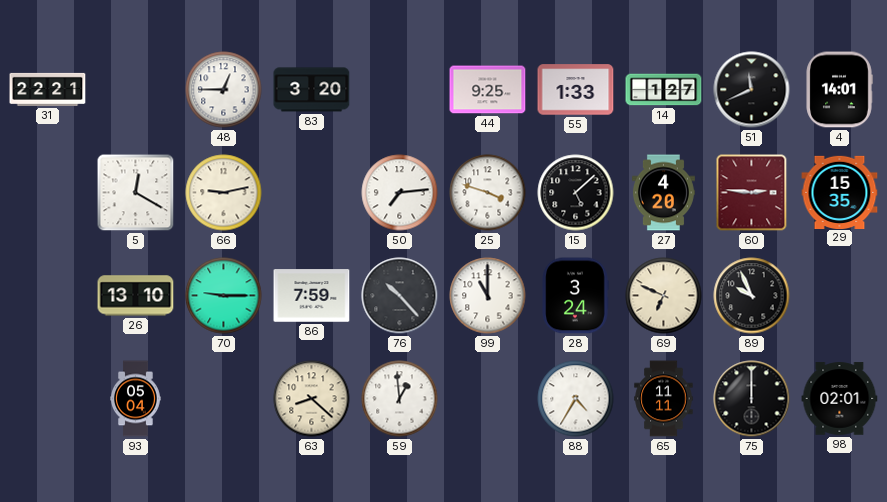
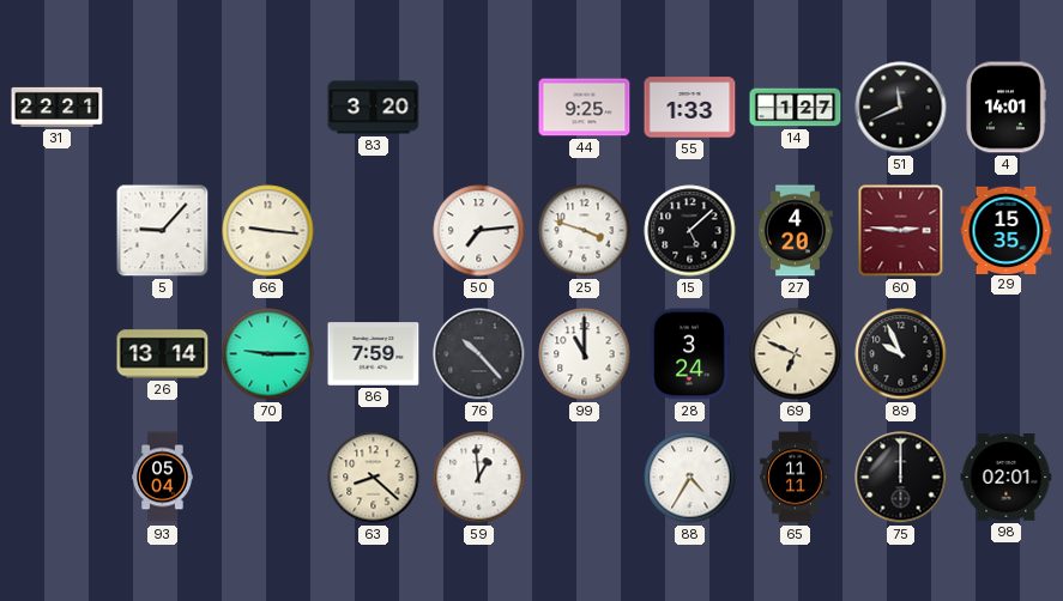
48: 12:45 -> none
5: 12:20 -> 9:07
66: 9:13 -> 9:16
26: 13:10 -> 13:14
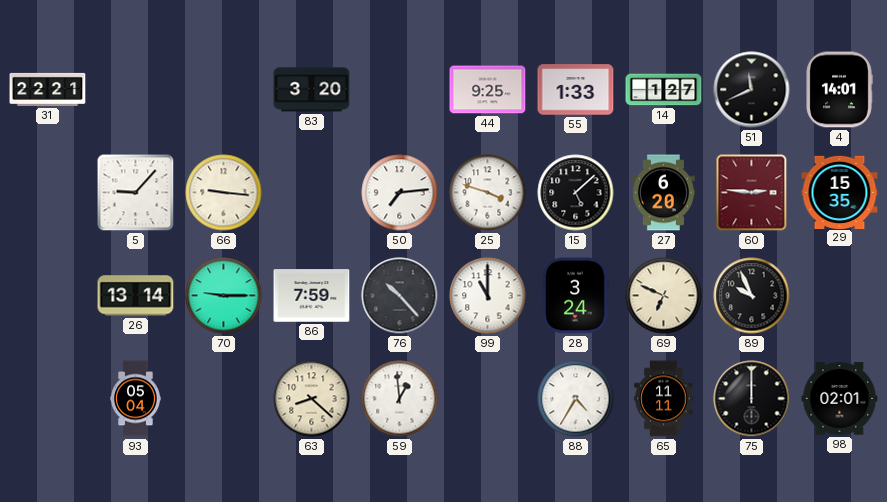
27: 4:20 -> 6:20
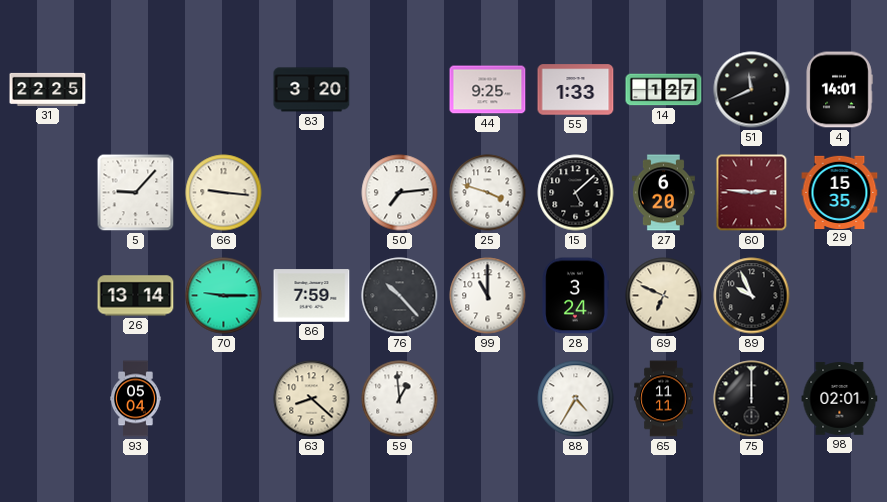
31: 22:21 -> 22:25
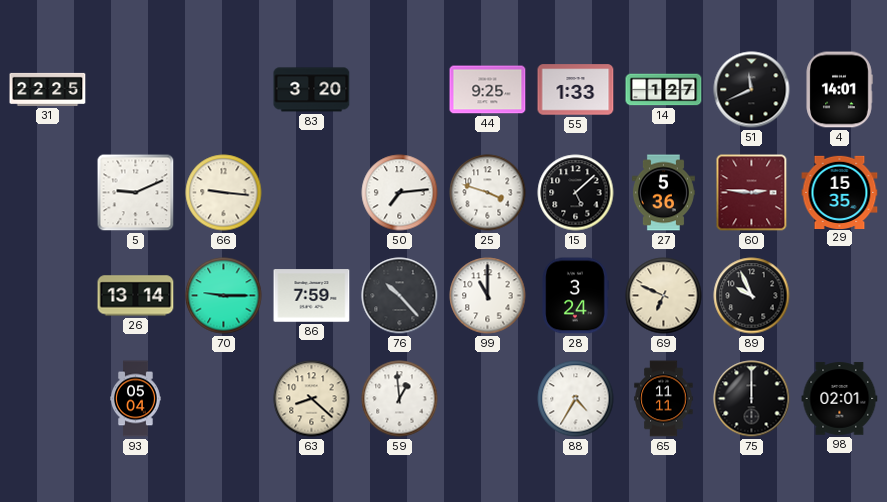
5: 9:07 -> 9:11
27: 6:20 -> 5:36
